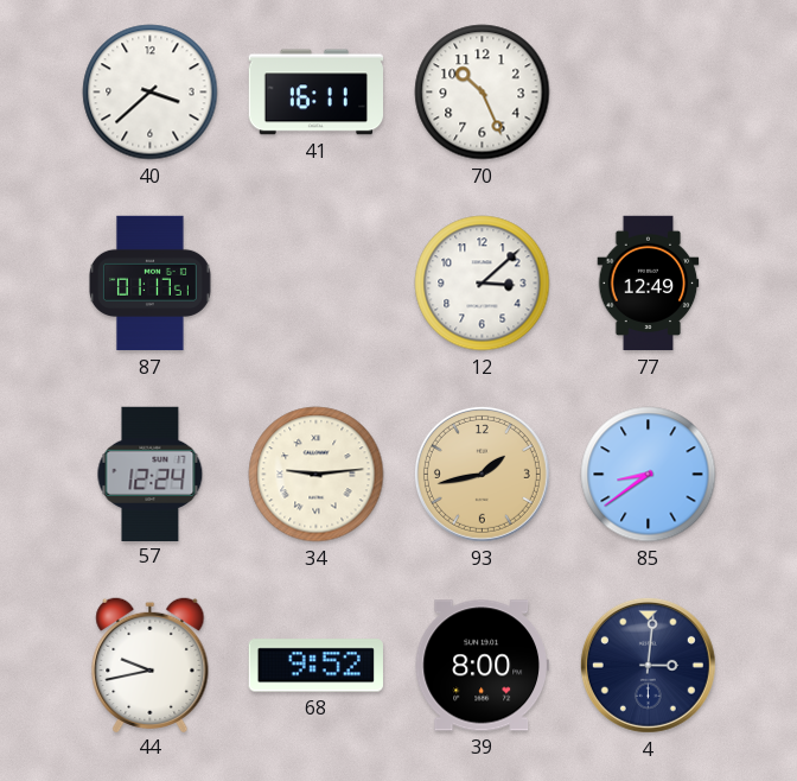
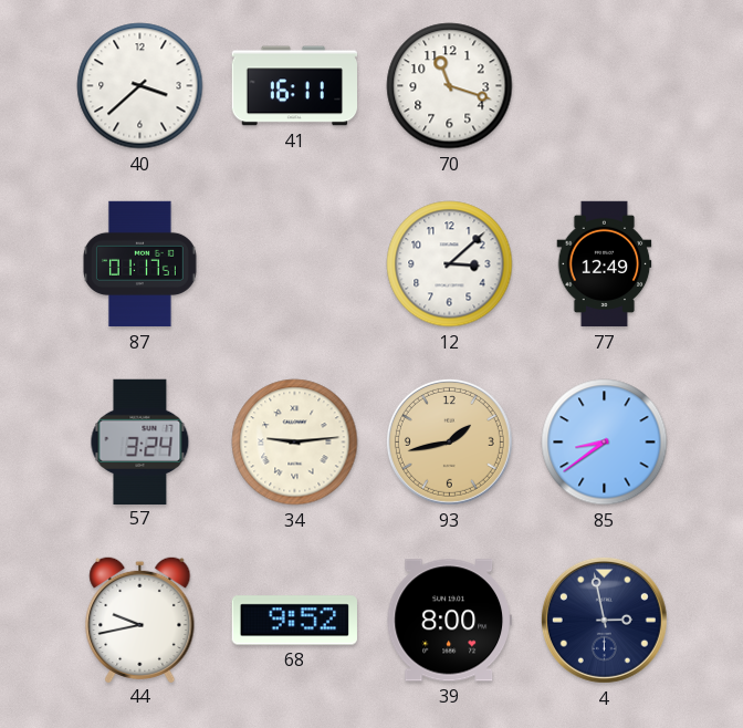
70: 10:26 -> 11:18
57: 12:24 -> 3:24
4: 3:01 -> 2:58
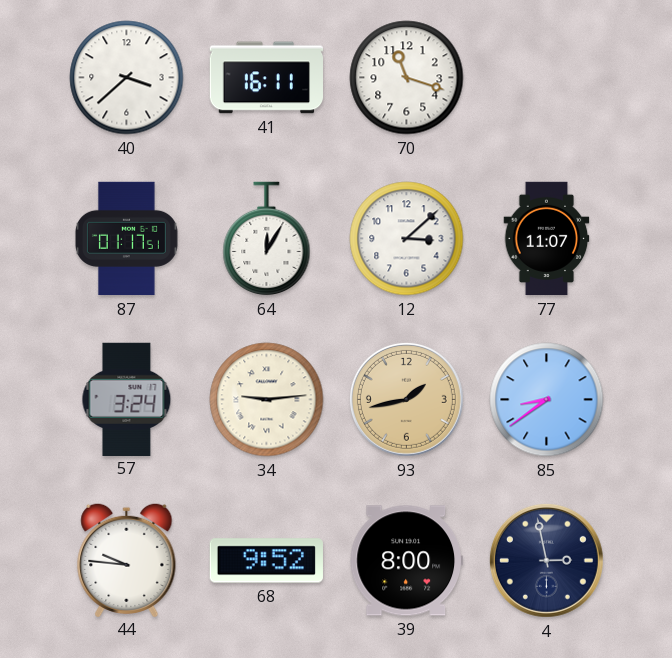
64: none -> 12:05
77: 12:49 -> 11:07
44: 9:43 -> 9:46
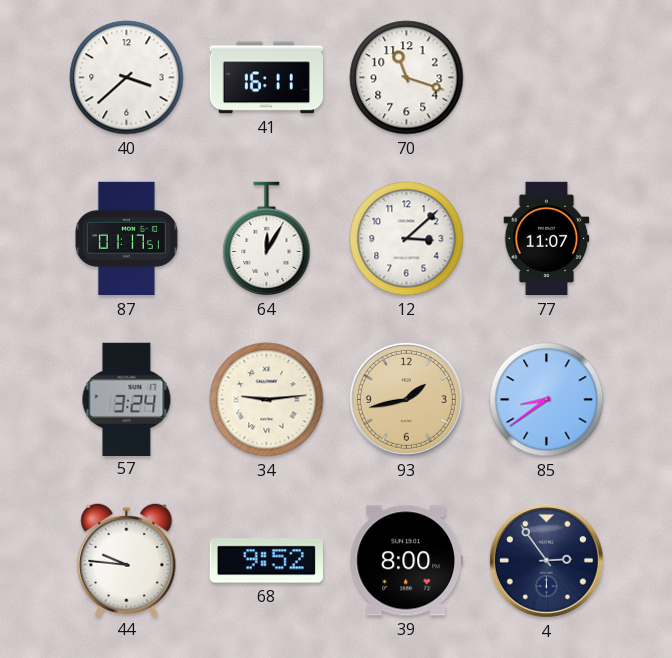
4: 2:58 -> 2:54
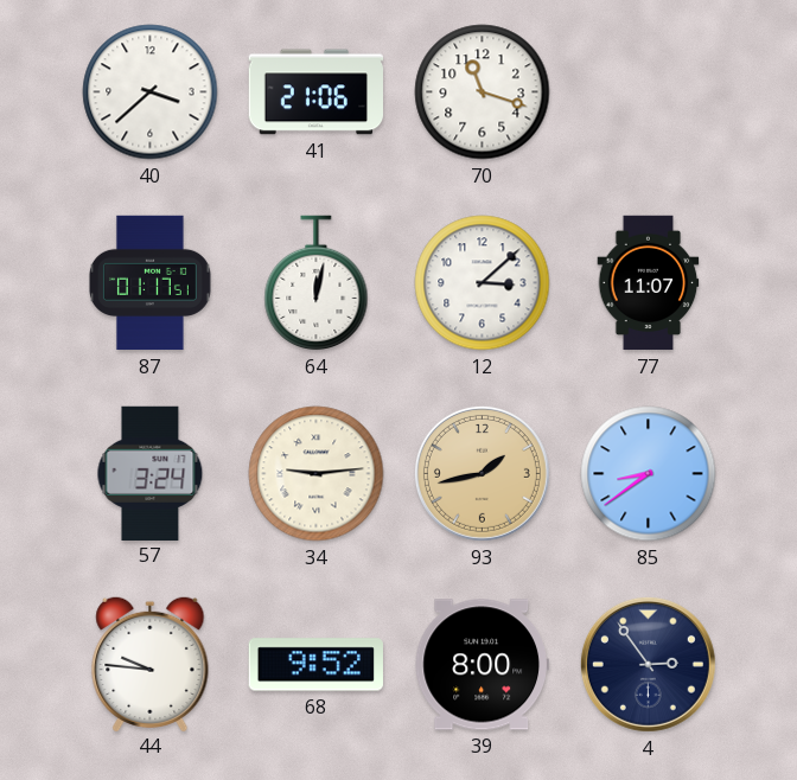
41: 16:11 -> 21:06
64: 12:05 -> 12:02
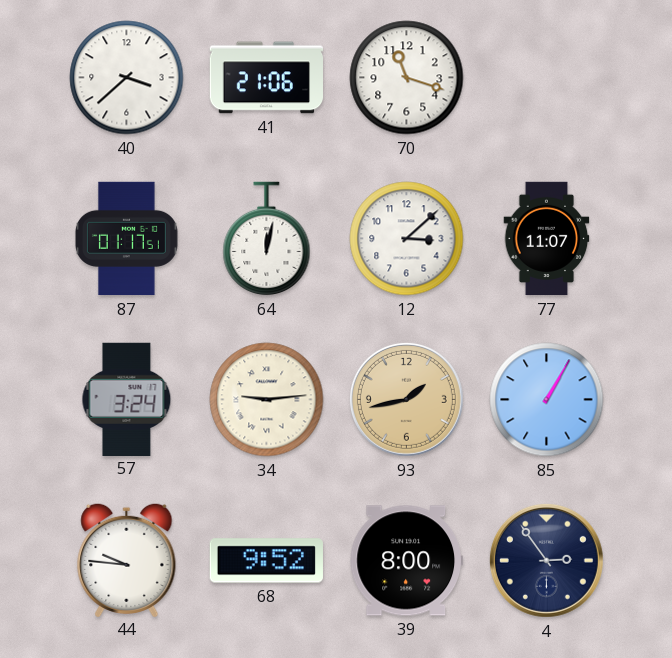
85: 8:39 -> 1:05
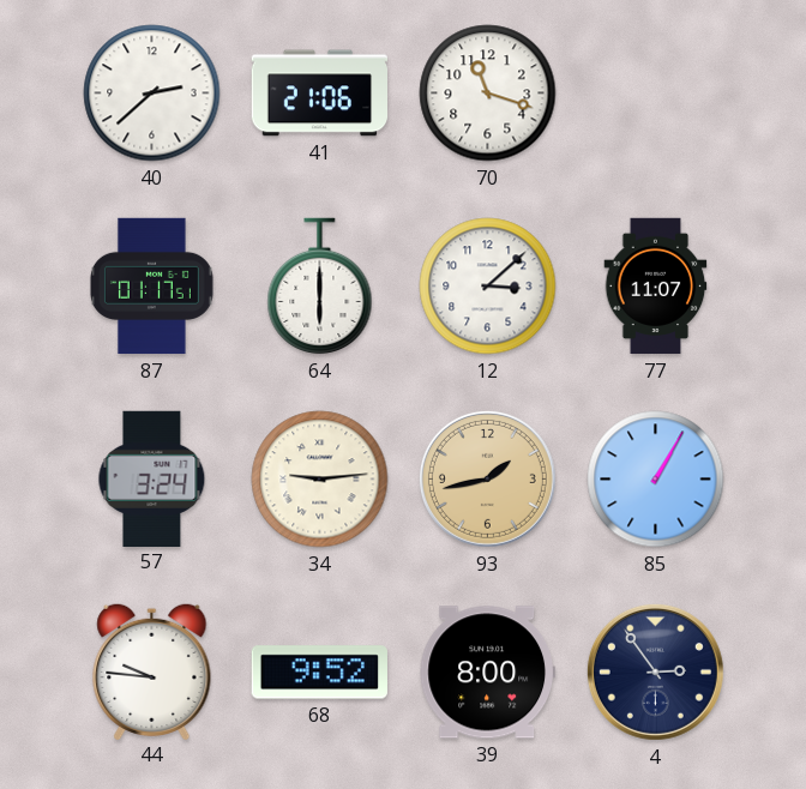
40: 3:38 -> 2:38
64: 12:02 -> 6:00
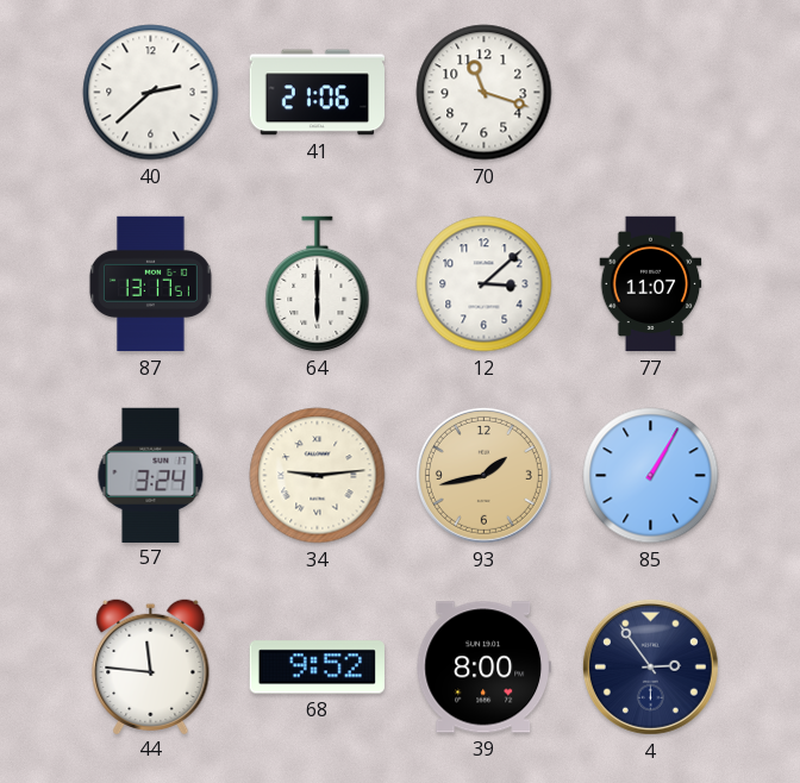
87: 01:17 -> 13:17
44: 9:46 -> 11:46
